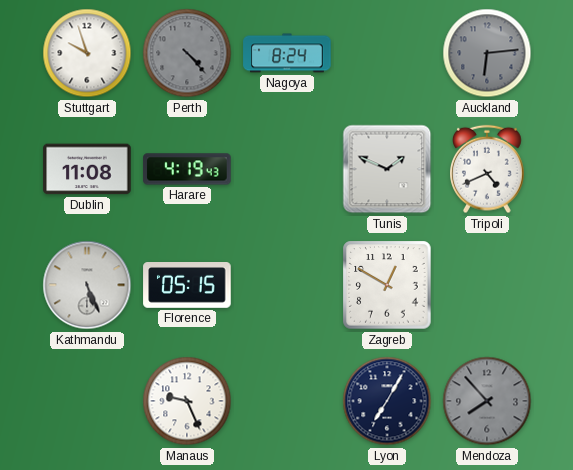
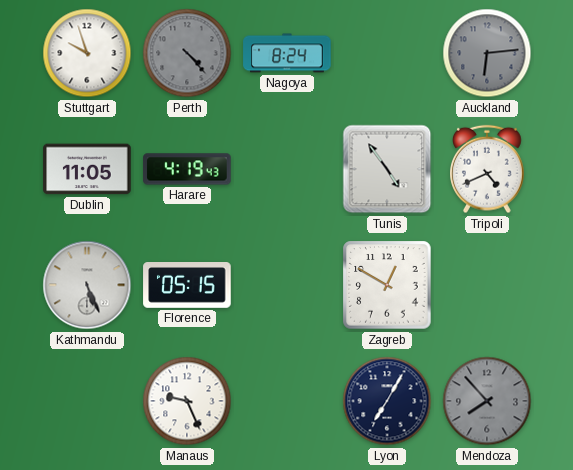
Dublin: 11:08 -> 11:05
Tunis: 1:49 -> 4:54
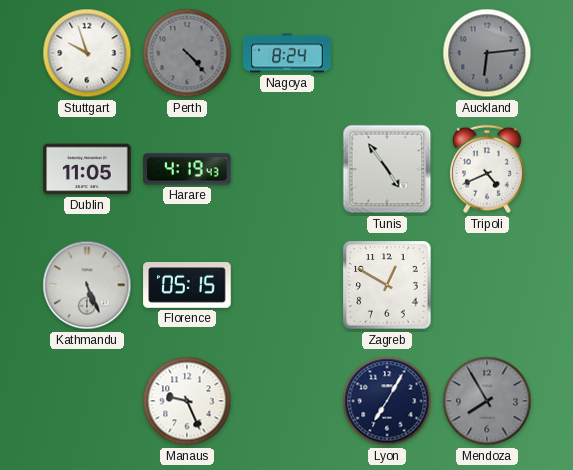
Mendoza: 7:53 -> 7:55
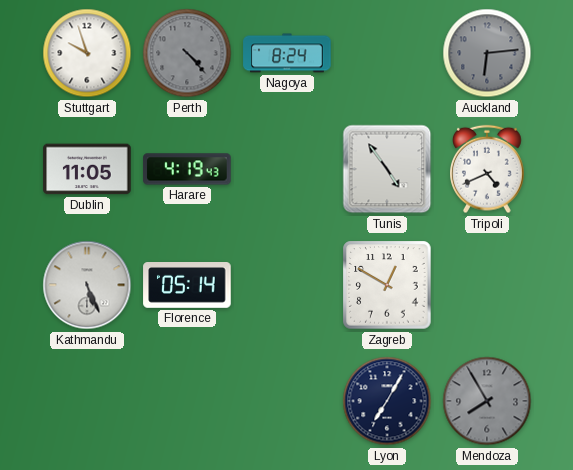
Florence: 05:15 -> 05:14
Manaus: 9:26 -> none
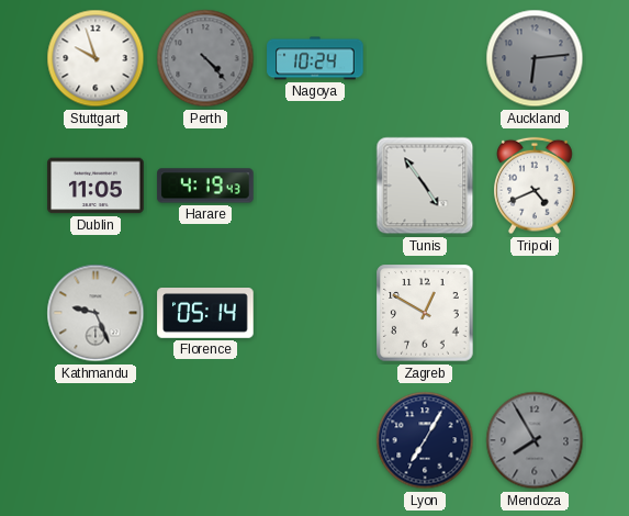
Nagoya: 8:24 -> 10:24
Kathmandu: 5:26 -> 9:26
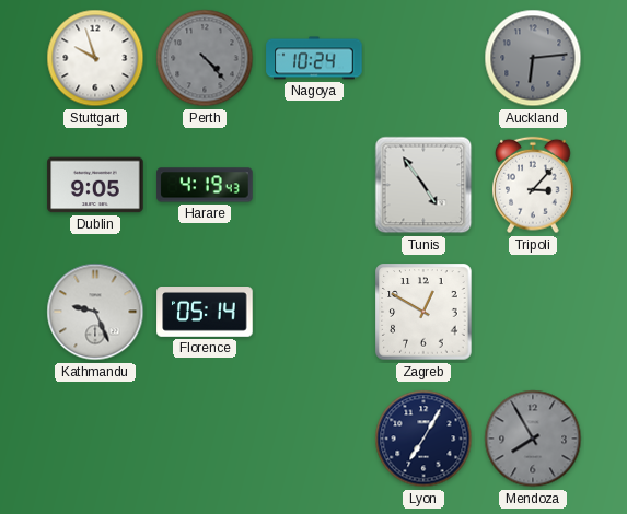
Dublin: 11:05 -> 9:05
Tripoli: 4:41 -> 3:07
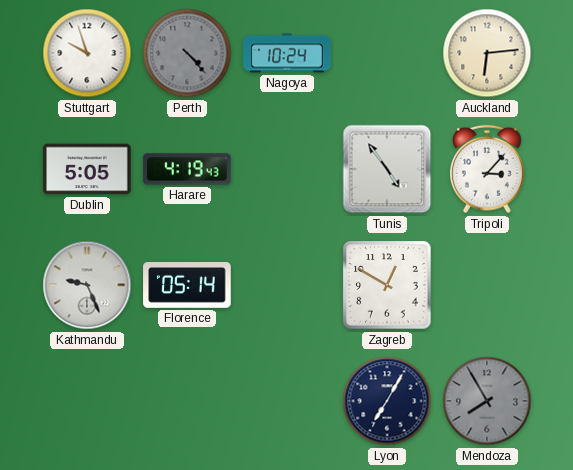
Auckland dial: grey -> cream
Dublin: 9:05 -> 5:05
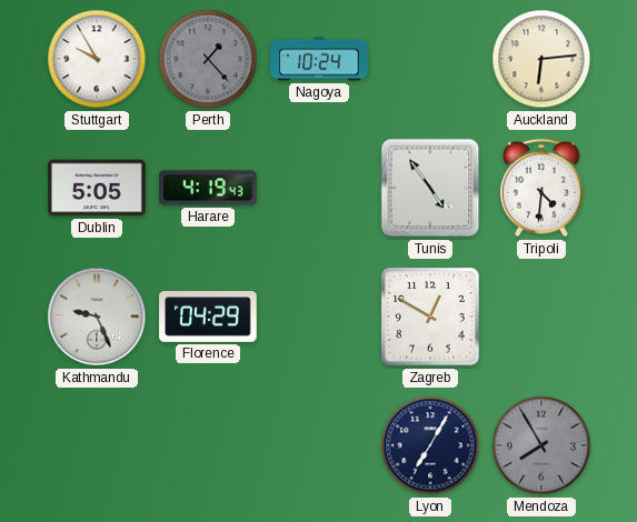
Stuttgart: 9:57 -> 9:55
Perth: 4:23 -> 1:23
Tripoli: 3:07 -> 4:31
Florence: 05:14 -> 04:29
